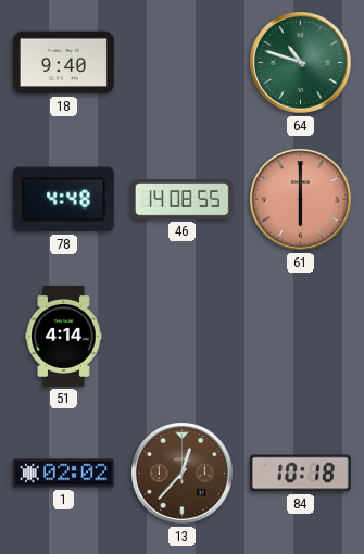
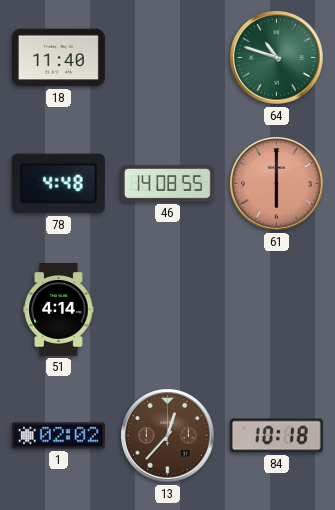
18: 9:40 -> 11:40
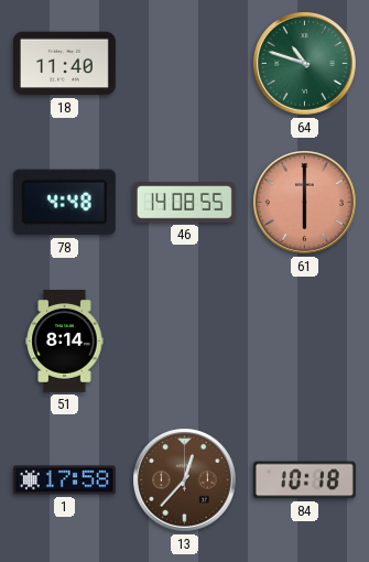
51: 4:14 -> 8:14
1: 02:02 -> 17:58
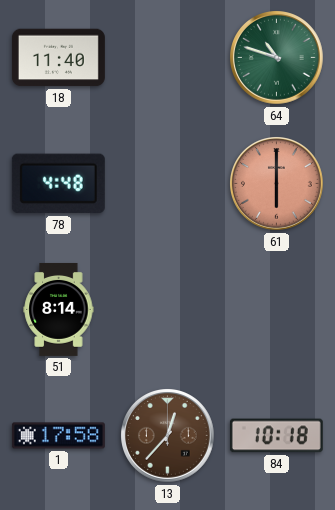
46: 14:08 -> none
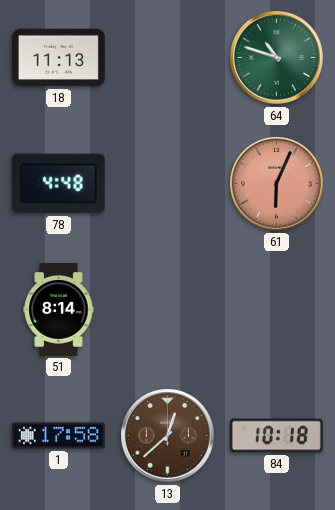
18: 11:40 -> 11:13
61: 6:00 -> 6:04
13: 12:37 -> 12:38
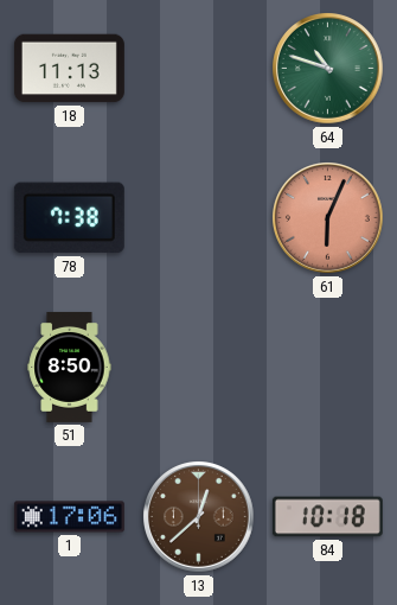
78: 4:48 -> 7:38
51: 8:14 -> 8:50
1: 17:58 -> 17:06
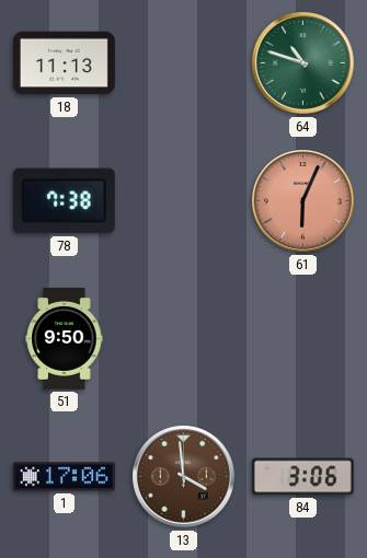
51: 8:50 -> 9:50
13: 12:38 -> 3:59
84: 10:18 -> 3:06
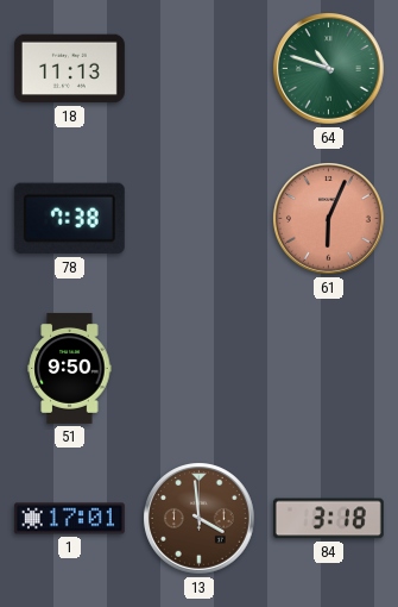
1: 17:06 -> 17:01
84: 3:06 -> 3:18
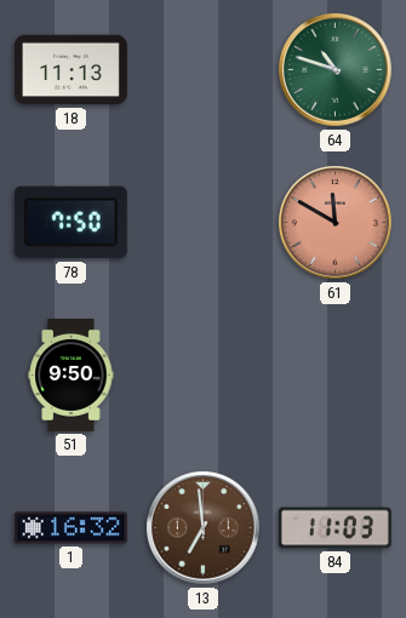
78: 7:38 -> 7:50
61: 6:04 -> 11:50
1: 17:01 -> 16:32
13: 3:59 -> 6:59
84: 3:18 -> 11:03
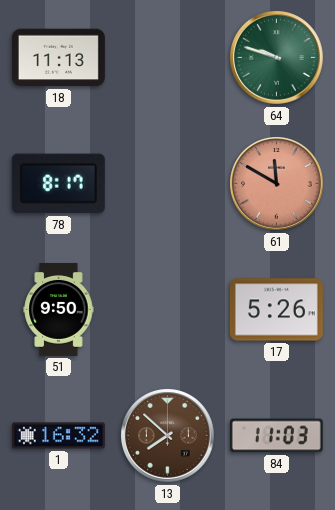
64: 10:48 -> 9:48
78: 7:50 -> 8:17
17: none -> 5:26
13: 6:59 -> 7:52
